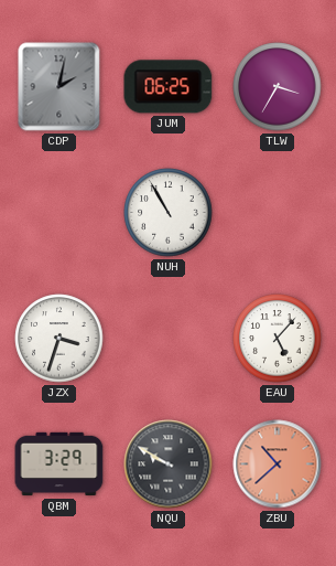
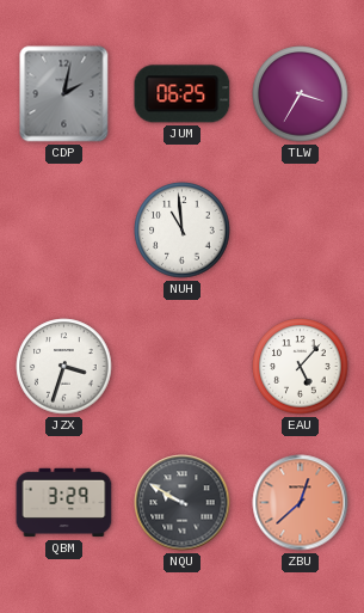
NUH: 10:55 -> 10:59
ZBU: 10:38 -> 12:38
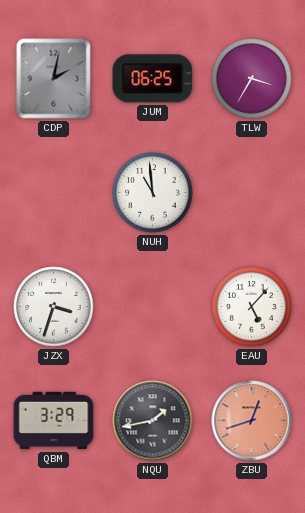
NQU: 9:50 -> 1:43
ZBU: 12:38 -> 12:42
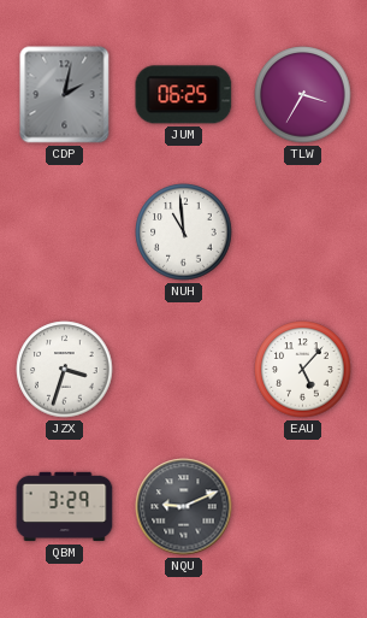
NQU: 1:43 -> 9:11
ZBU: 12:42 -> none
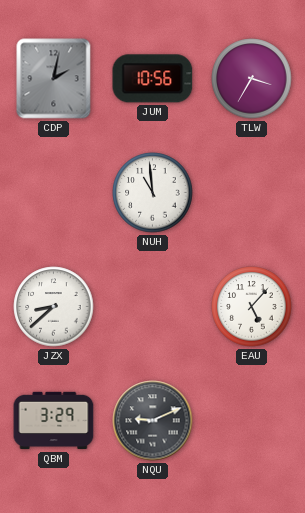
JUM: 06:25 -> 10:56
JZX: 3:33 -> 8:38
